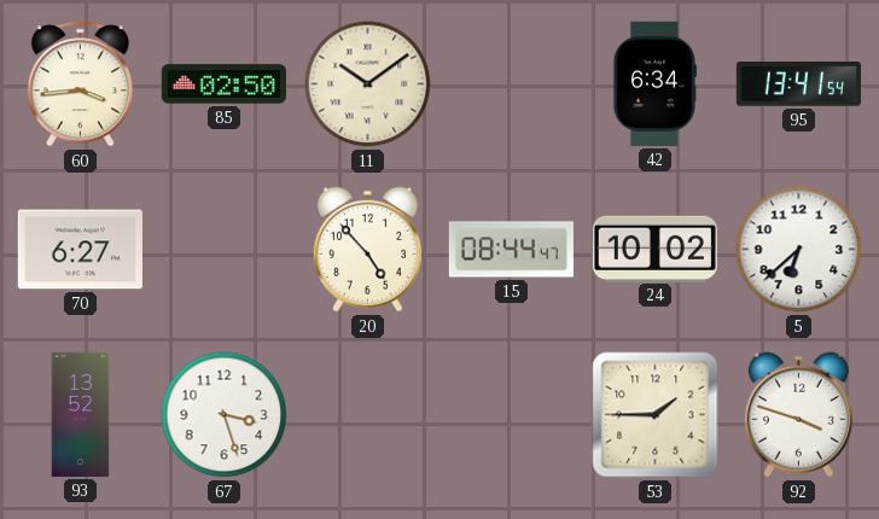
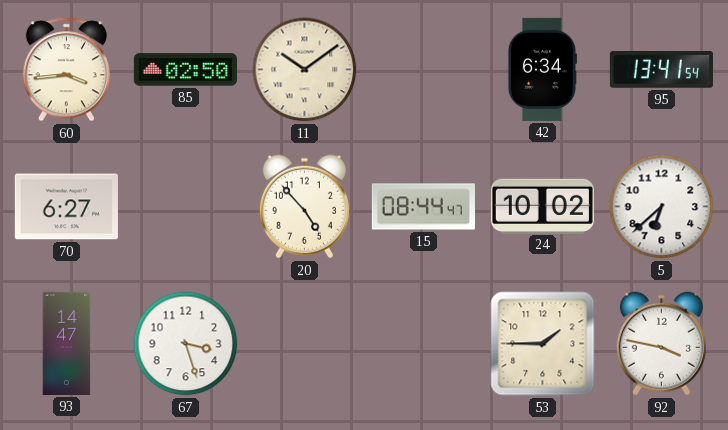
93: 13:52 -> 14:47
92: 3:48 -> 3:47
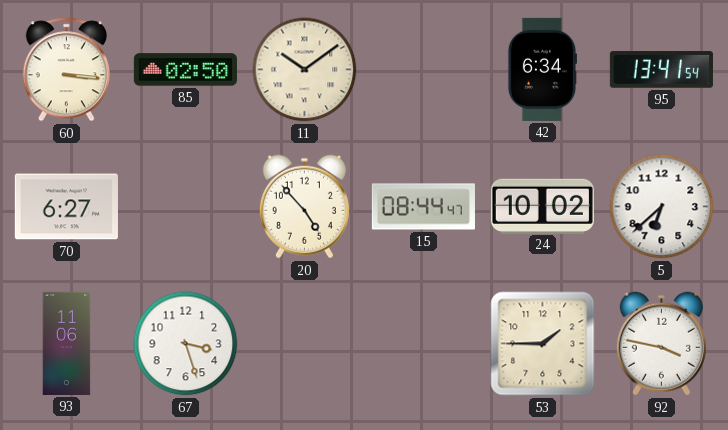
60: 3:44 -> 3:16
93: 14:47 -> 11:06
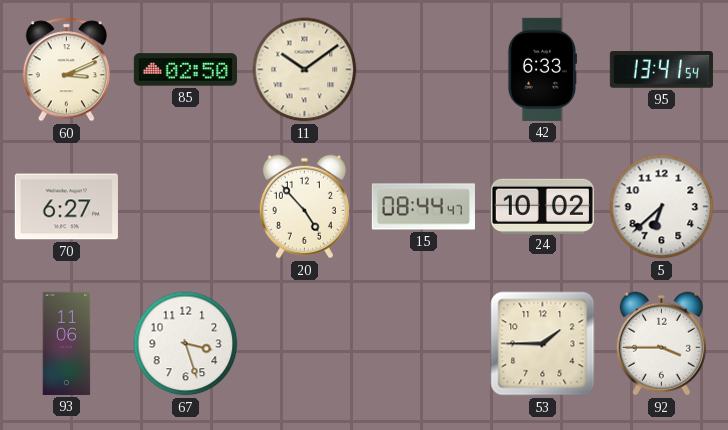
60: 3:16 -> 3:11
42: 6:34 -> 6:33
92: 3:47 -> 3:45
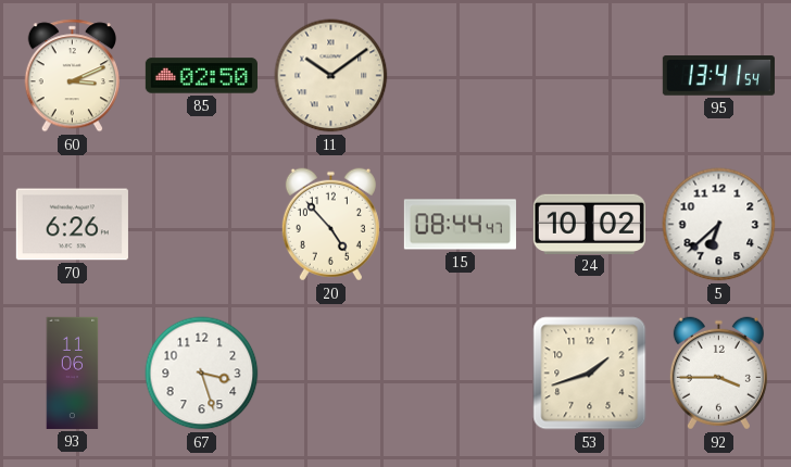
42: 6:33 -> none
70: 6:27 -> 6:26
53: 1:45 -> 1:42
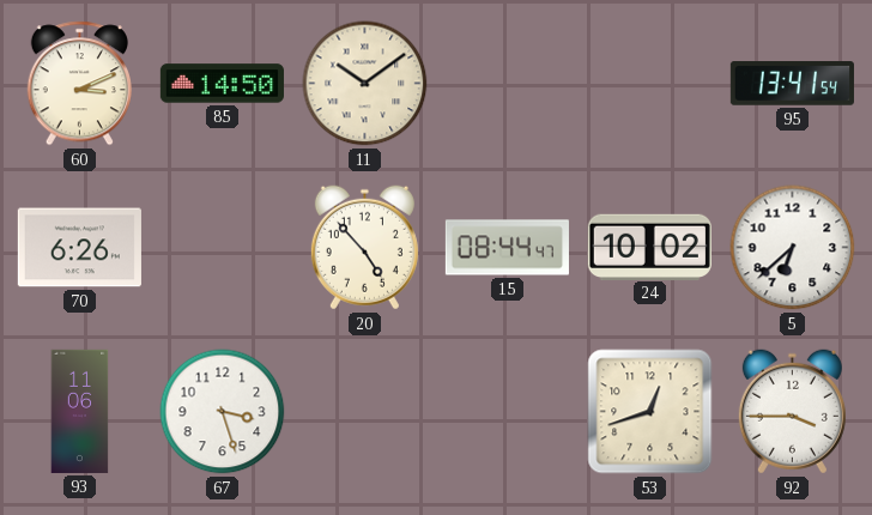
85: 02:50 -> 14:50
53: 1:42 -> 12:42
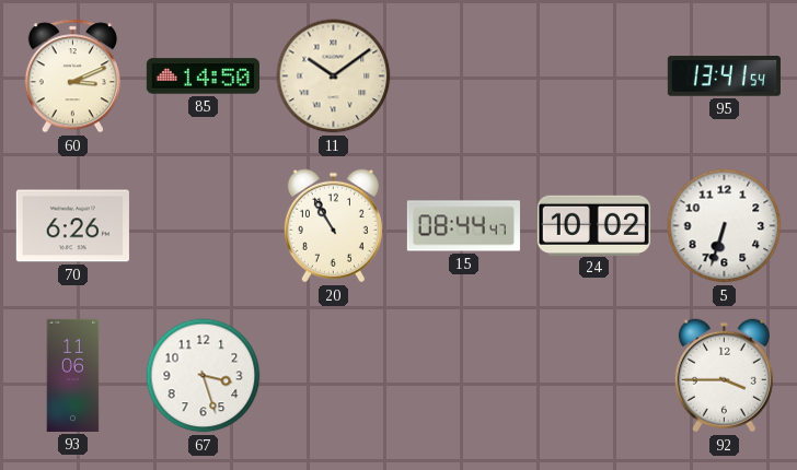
20: 4:53 -> 10:55
5: 6:38 -> 6:33
53: 12:42 -> none
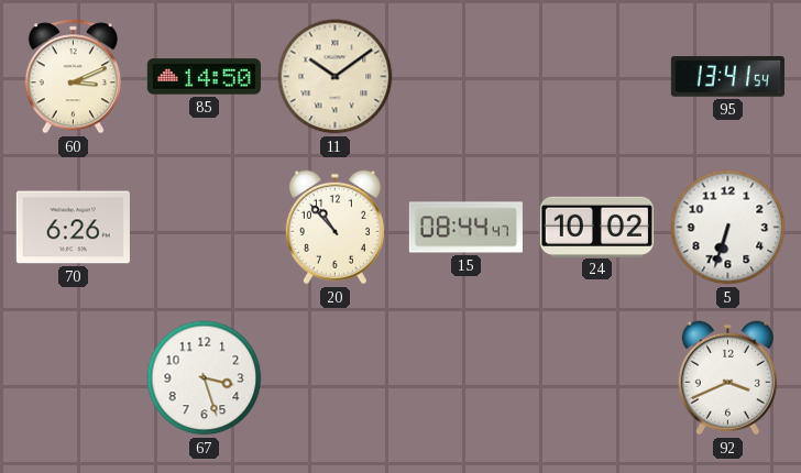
20: 10:55 -> 10:53
93: 11:06 -> none
92: 3:45 -> 3:41
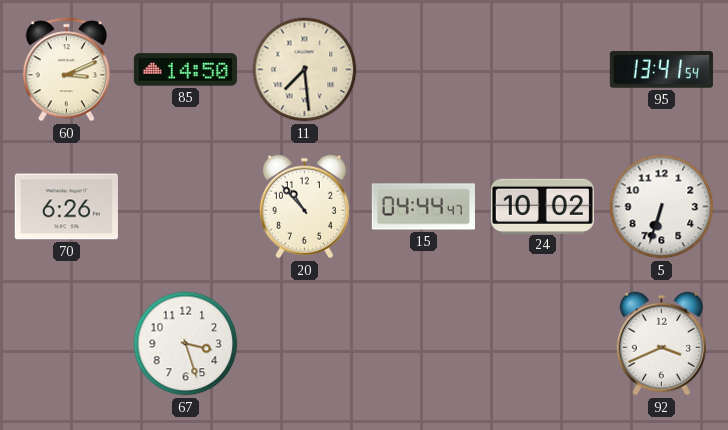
11: 10:09 -> 7:29
15: 08:44 -> 04:44
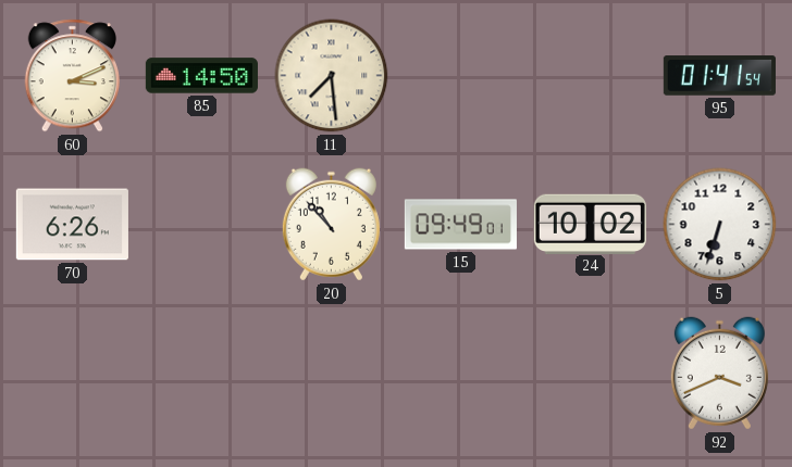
95: 13:41 -> 01:41
15: 04:44 -> 09:49
67: 3:27 -> none
